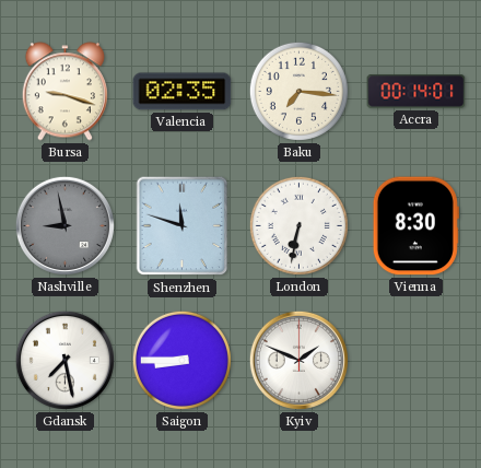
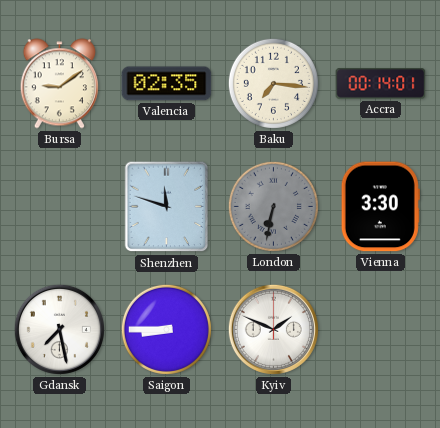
Bursa: 9:18 -> 9:09
Nashville: 8:58 -> none
London dial: white -> grey
Vienna: 8:30 -> 3:30
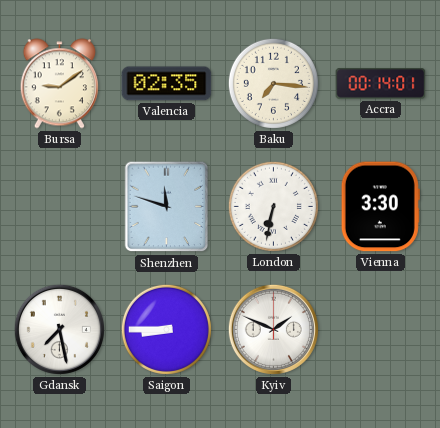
London dial: grey -> white
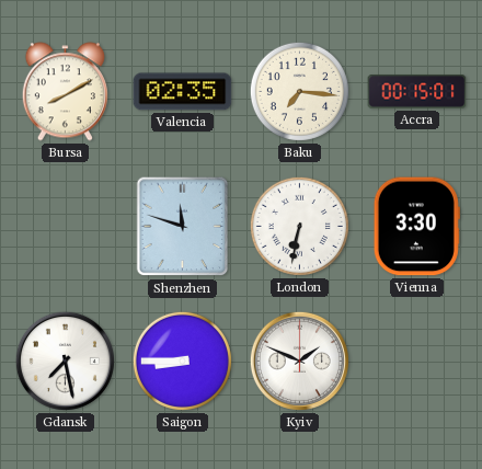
Bursa: 9:09 -> 8:10
Accra: 00:14 -> 00:15
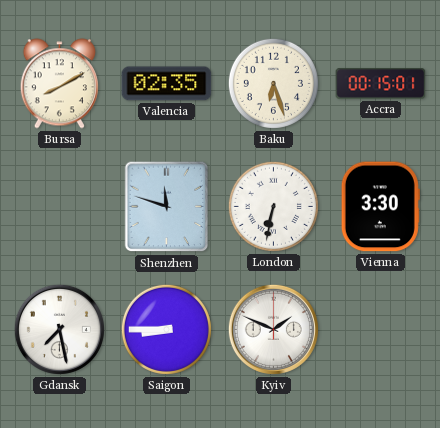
Baku: 7:16 -> 6:27
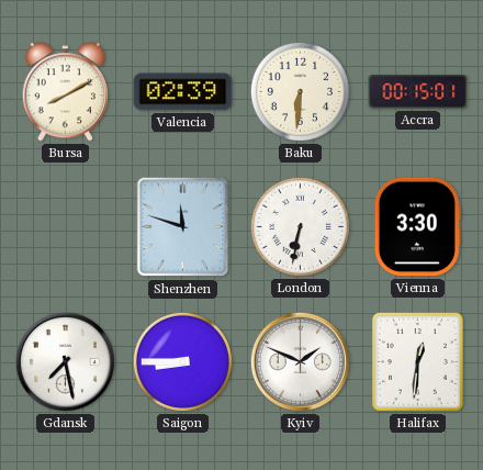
Valencia: 02:35 -> 02:39
Baku: 6:27 -> 6:31
Halifax: none -> 12:31
